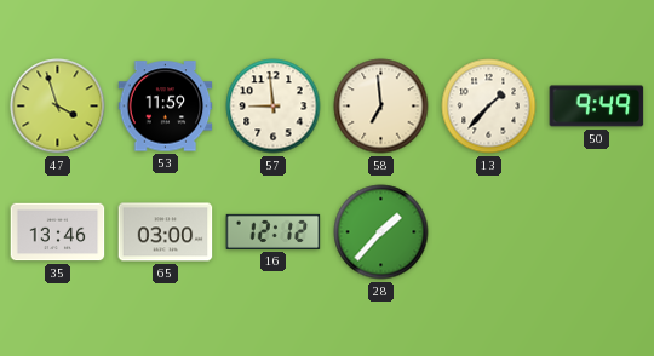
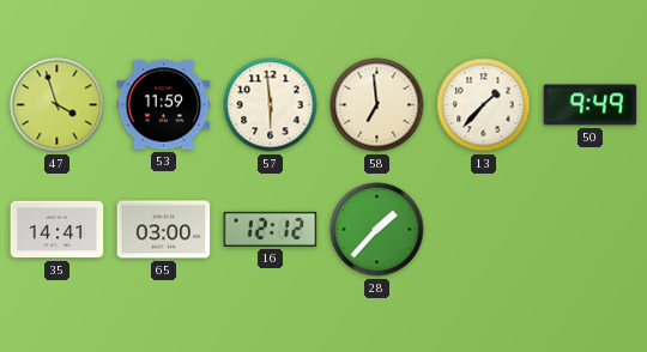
57: 8:59 -> 5:59
35: 13:46 -> 14:41
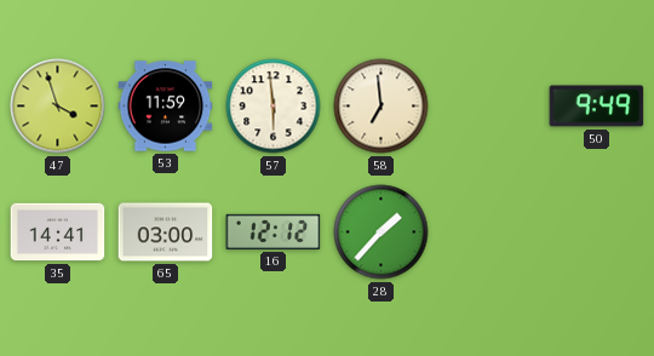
13: 1:37 -> none
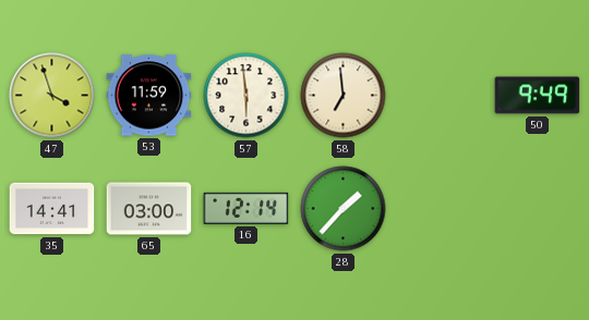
16: 12:12 -> 12:14
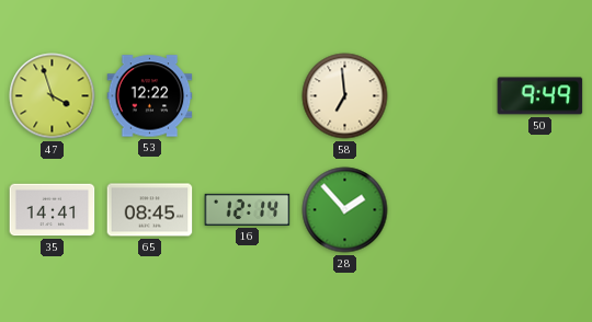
53: 11:59 -> 12:22
57: 5:59 -> none
65: 03:00 -> 08:45
28: 1:37 -> 1:53
